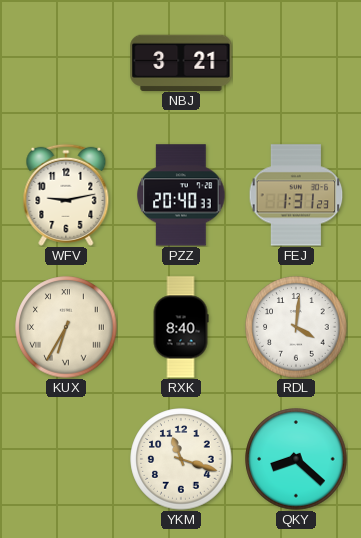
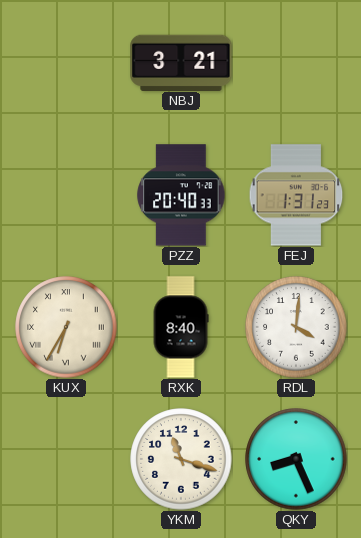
WFV: 9:13 -> none
QKY: 8:22 -> 8:26
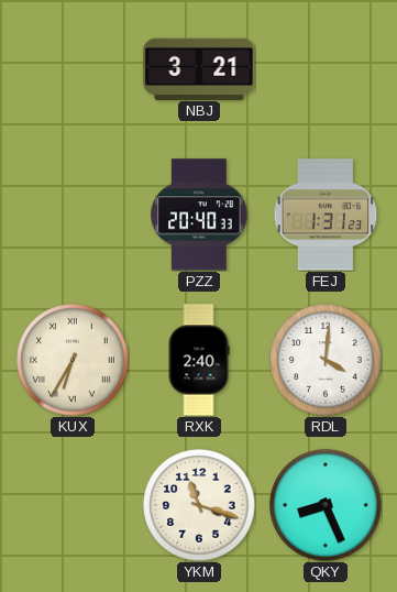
RXK: 8:40 -> 2:40
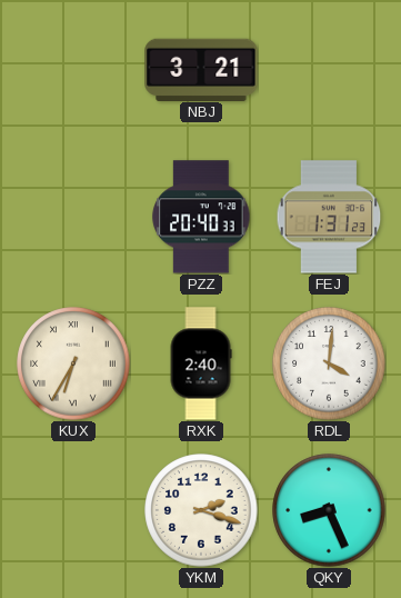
YKM: 11:18 -> 2:18
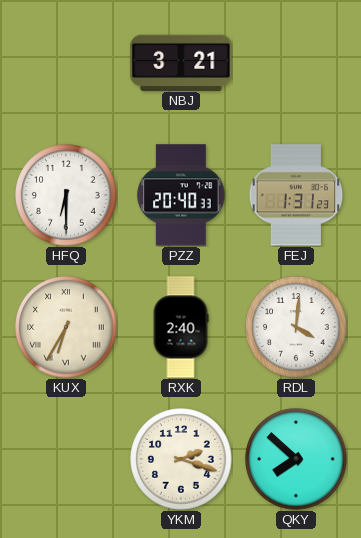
HFQ: none -> 6:30
QKY: 8:26 -> 7:52
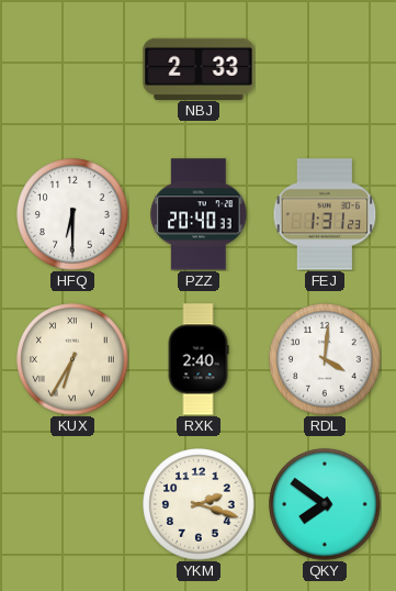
NBJ: 3:21 -> 2:33
QKY: 7:52 -> 7:51
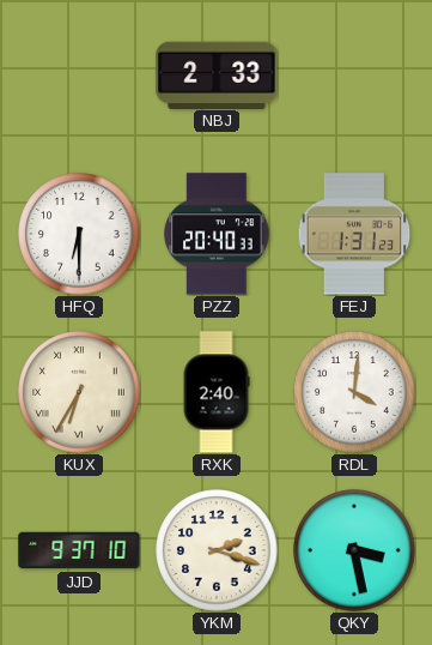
JJD: none -> 9:37
QKY: 7:51 -> 3:28
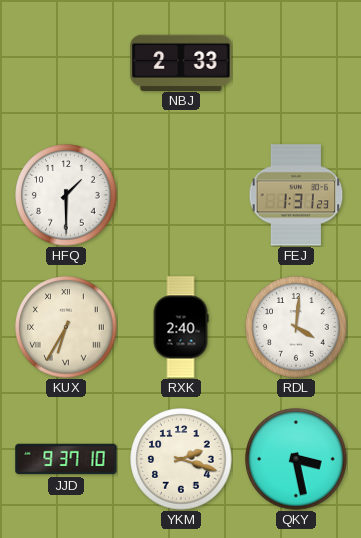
HFQ: 6:30 -> 1:30
PZZ: 20:40 -> none
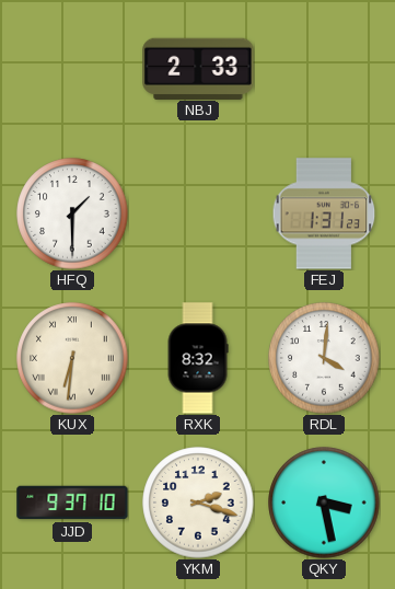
KUX: 6:35 -> 6:31
RXK: 2:40 -> 8:32
